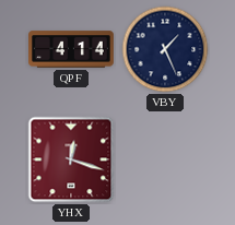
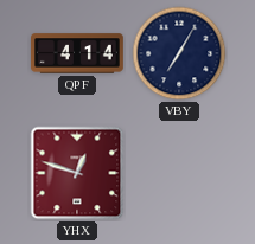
VBY: 1:26 -> 7:05
YHX: 12:18 -> 12:48
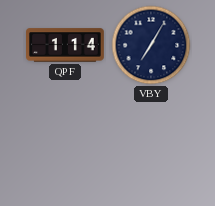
QPF: 4:14 -> 1:14
YHX: 12:48 -> none
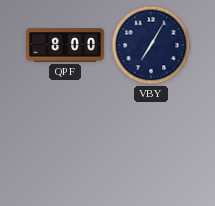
QPF: 1:14 -> 8:00
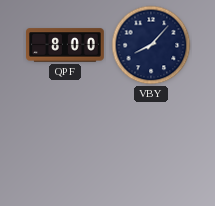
VBY: 7:05 -> 8:07
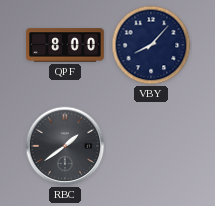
RBC: none -> 1:39
